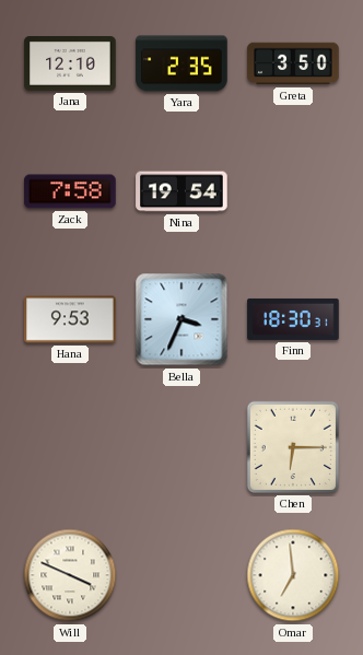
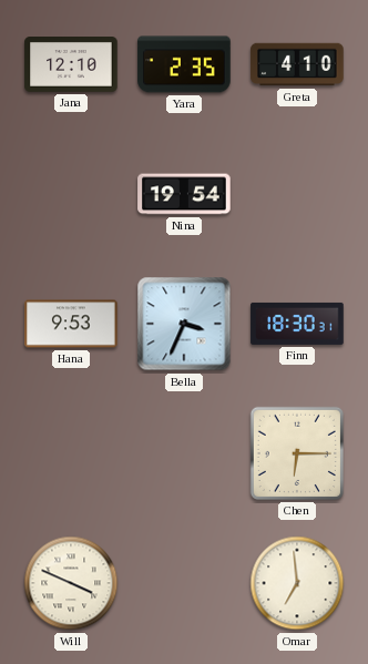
Greta: 3:50 -> 4:10
Zack: 7:58 -> none
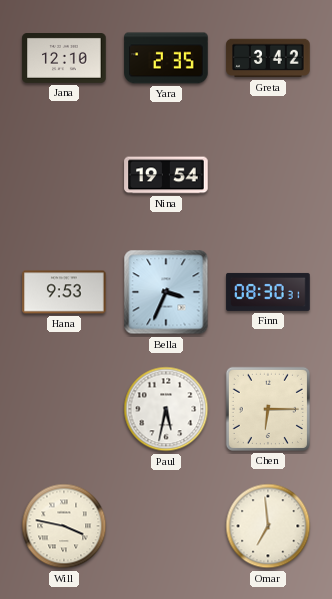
Greta: 4:10 -> 3:42
Finn: 18:30 -> 08:30
Paul: none -> 5:32
Will: 3:49 -> 3:47
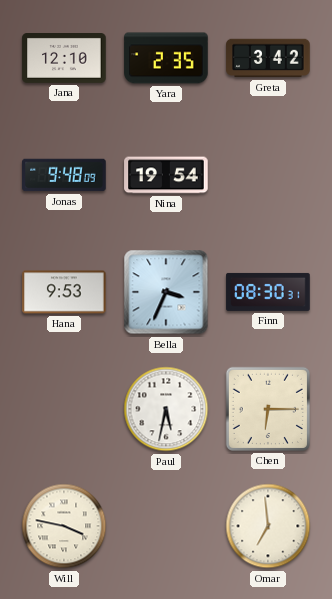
Jonas: none -> 9:48
